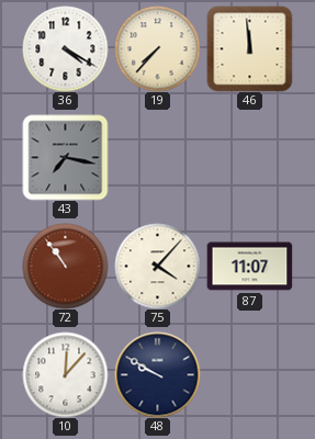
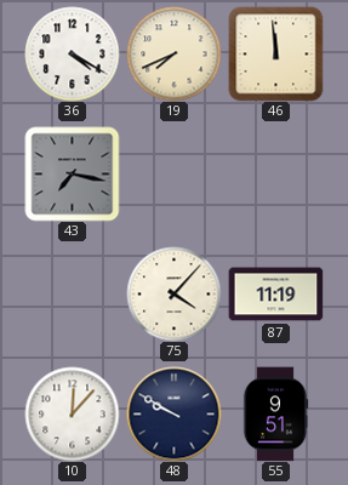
19: 7:37 -> 7:41
72: 10:54 -> none
87: 11:07 -> 11:19
55: none -> 9:51
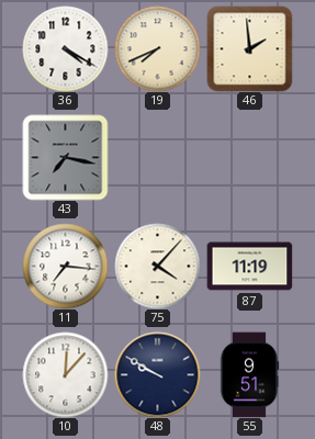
46: 11:59 -> 1:59
11: none -> 7:16
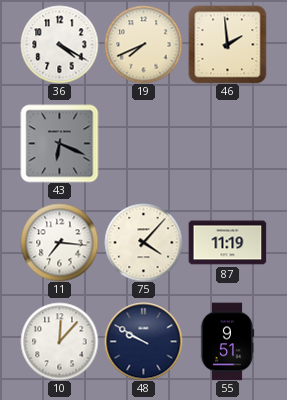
43: 7:17 -> 6:19
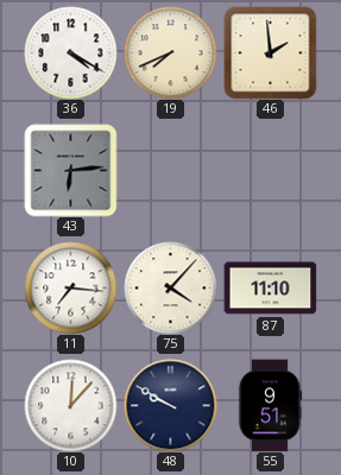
43: 6:19 -> 6:14
87: 11:19 -> 11:10
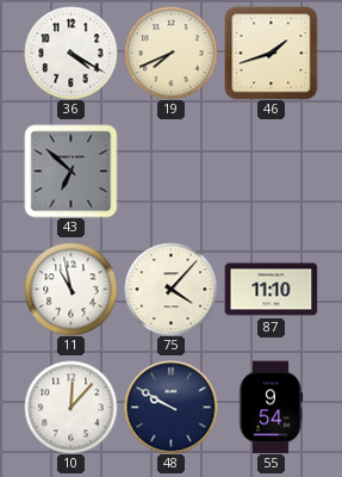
46: 1:59 -> 1:42
43: 6:14 -> 6:52
11: 7:16 -> 10:58
55: 9:51 -> 9:54
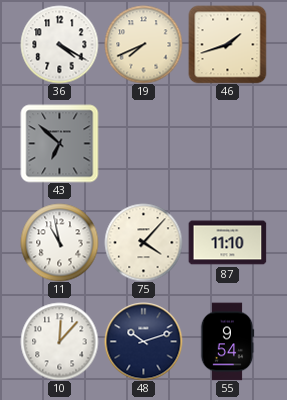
48: 9:50 -> 10:12
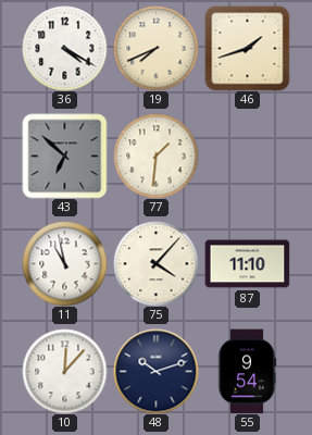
77: none -> 1:31
